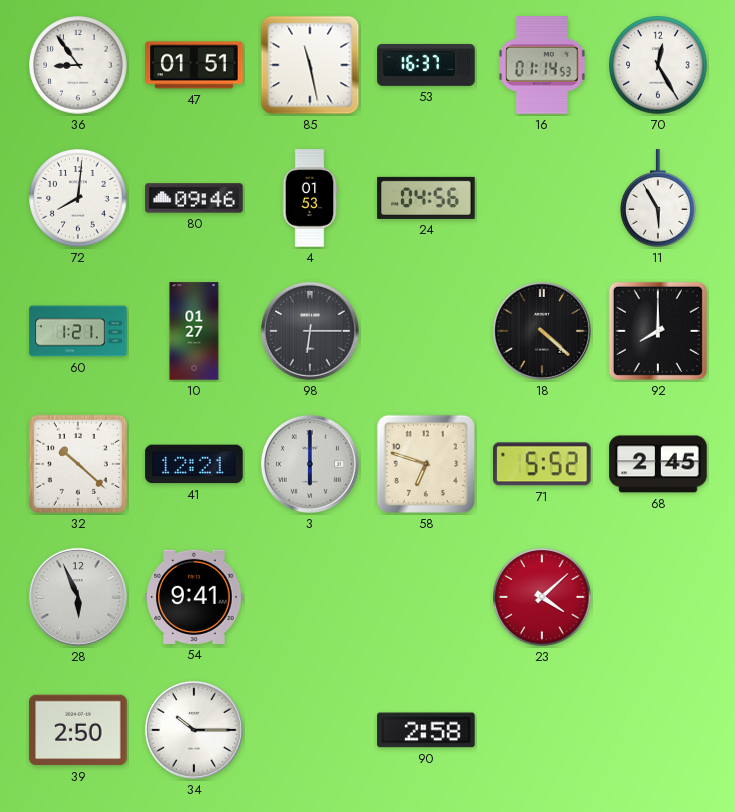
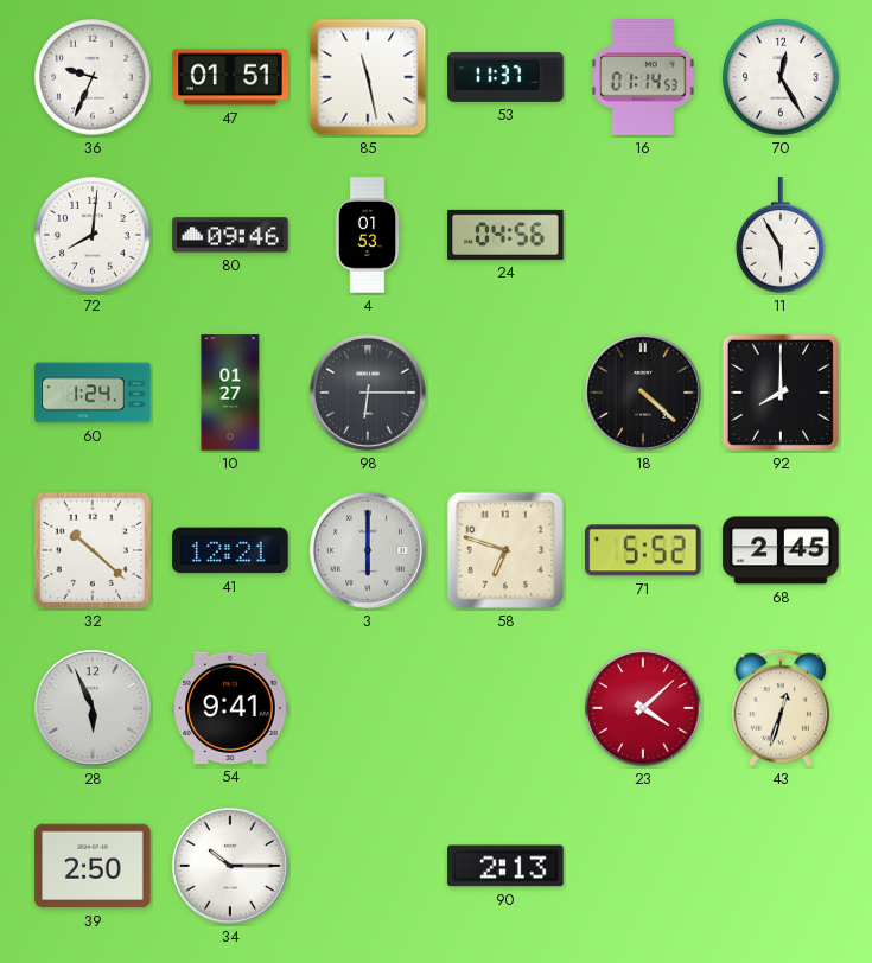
36: 8:54 -> 9:34
53: 16:37 -> 11:37
60: 1:21 -> 1:24
43: none -> 12:33
90: 2:58 -> 2:13
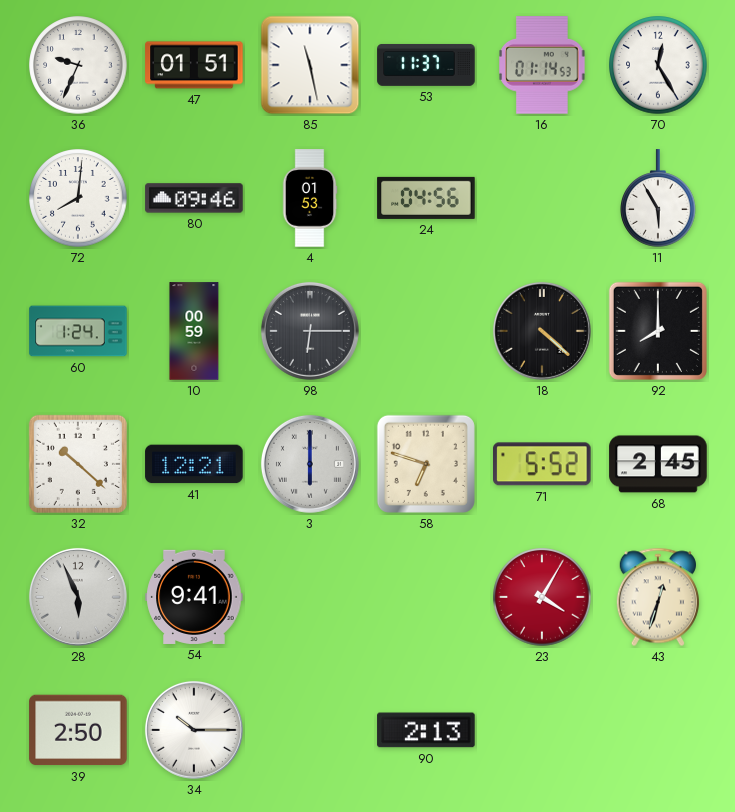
10: 01:27 -> 00:59
23: 4:08 -> 4:05
